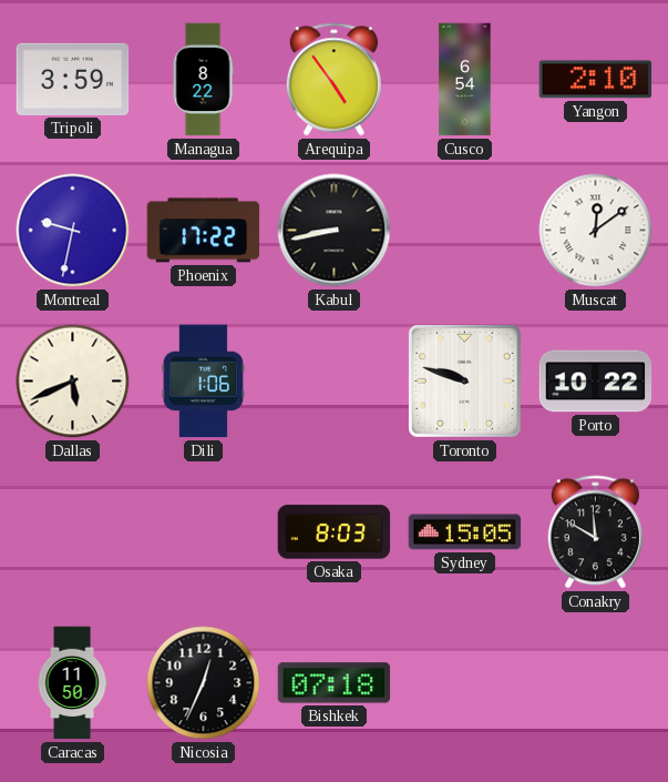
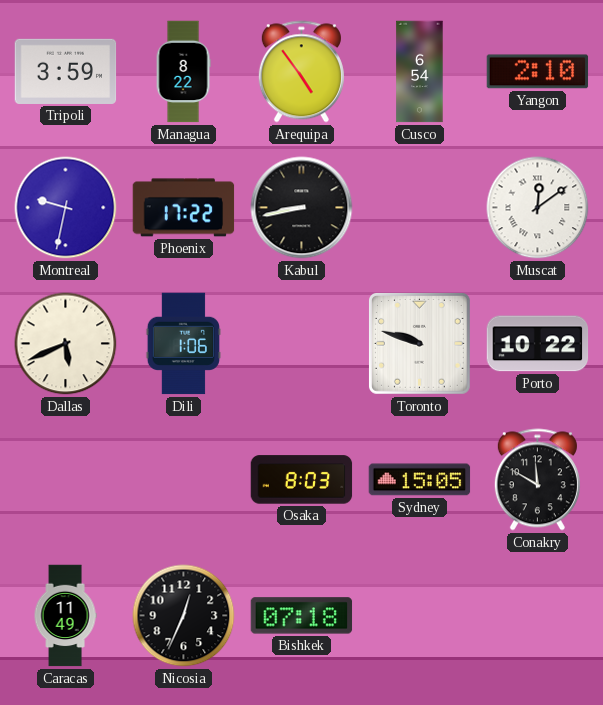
Caracas: 11:50 -> 11:49
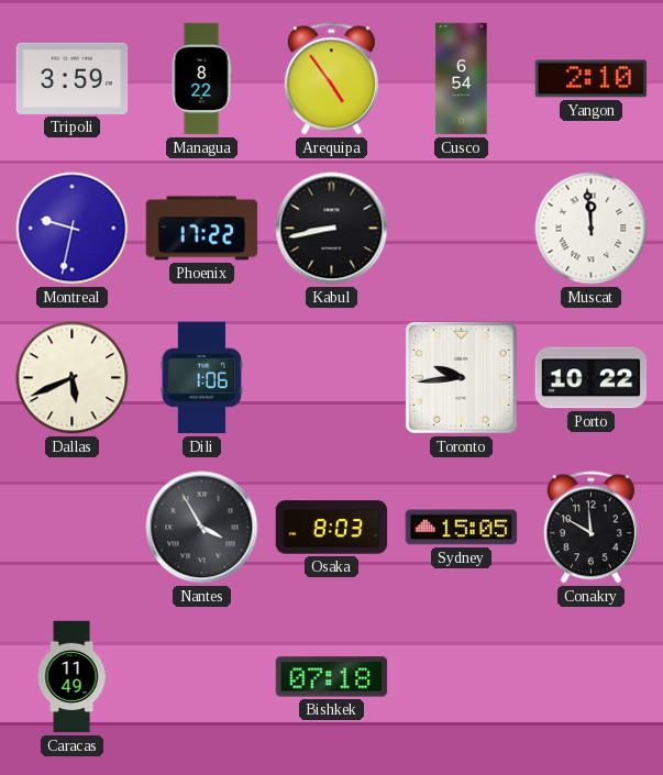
Muscat: 12:09 -> 11:59
Toronto: 9:48 -> 9:44
Nantes: none -> 3:55
Nicosia: 12:34 -> none
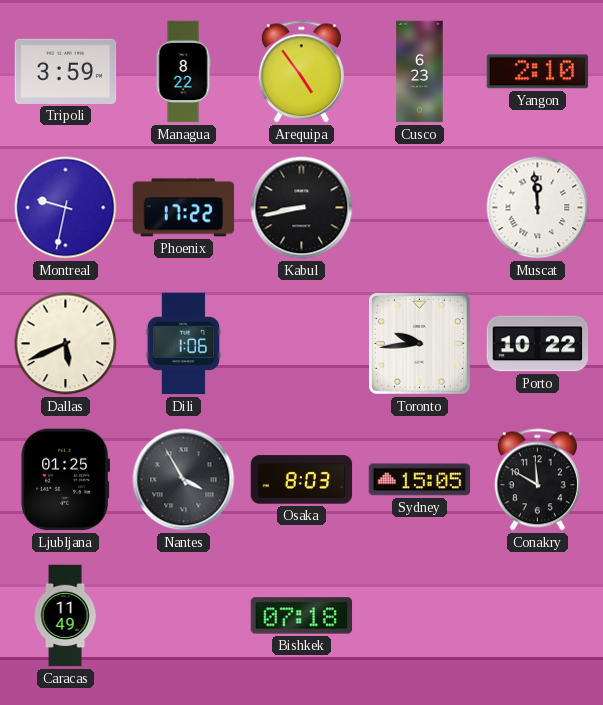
Cusco: 6:54 -> 6:23
Ljubljana: none -> 01:25
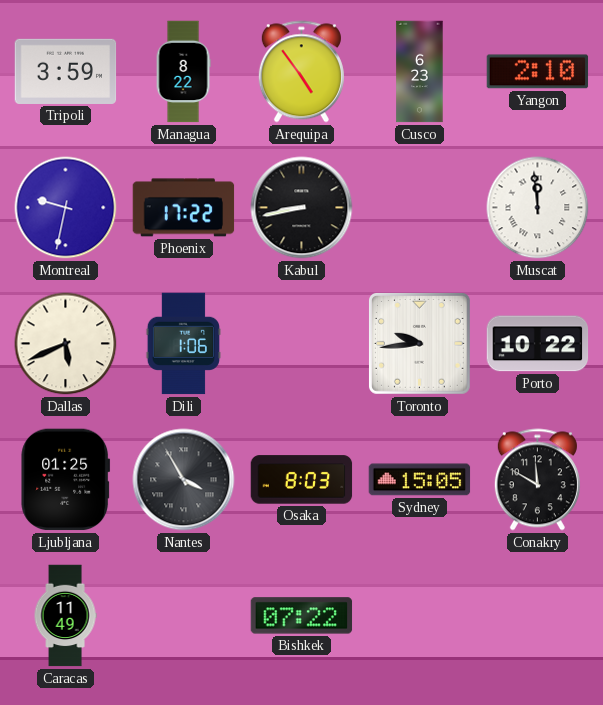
Bishkek: 07:18 -> 07:22
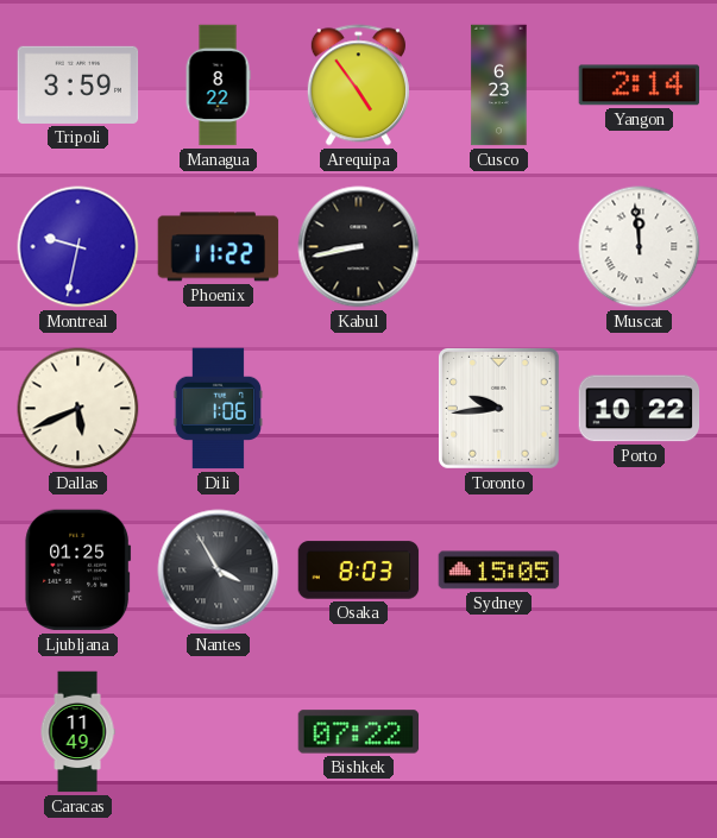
Yangon: 2:10 -> 2:14
Phoenix: 17:22 -> 11:22
Conakry: 11:50 -> none
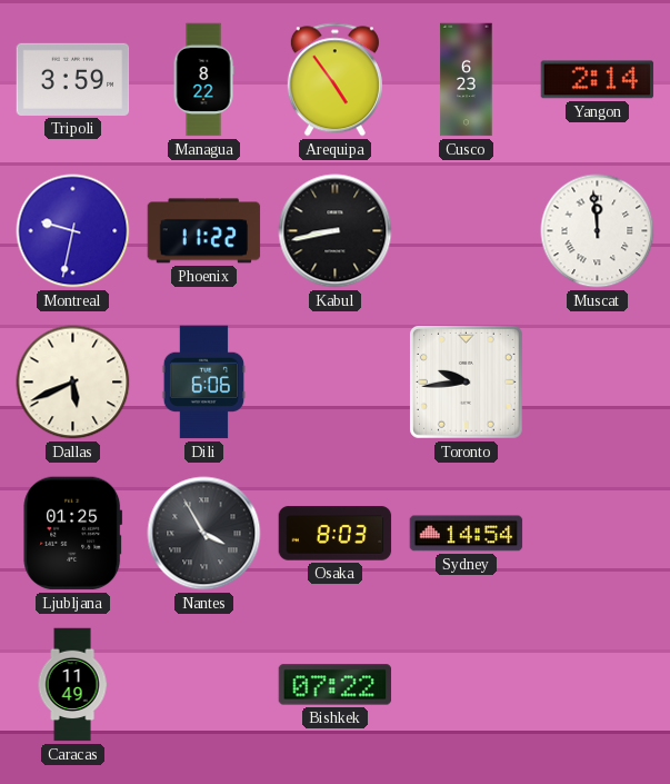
Dili: 1:06 -> 6:06
Porto: 10:22 -> none
Sydney: 15:05 -> 14:54
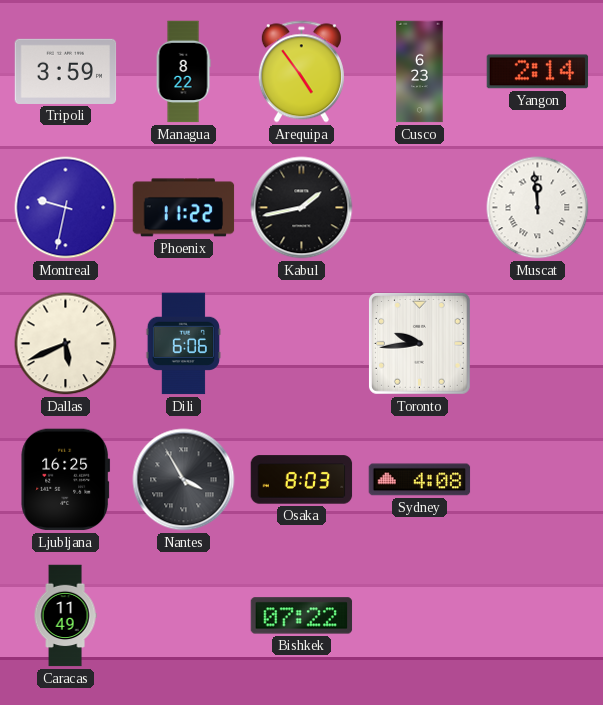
Kabul: 8:43 -> 1:43
Ljubljana: 01:25 -> 16:25
Sydney: 14:54 -> 4:08
